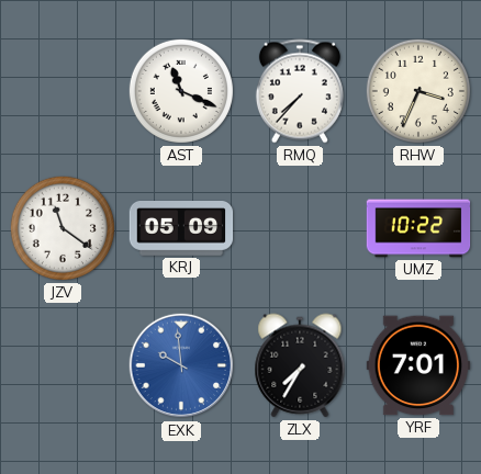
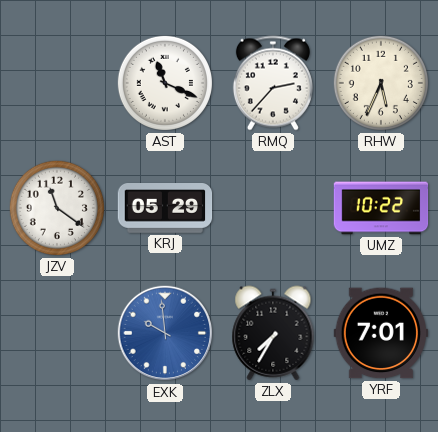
RMQ: 7:37 -> 2:37
RHW: 3:34 -> 5:34
KRJ: 05:09 -> 05:29
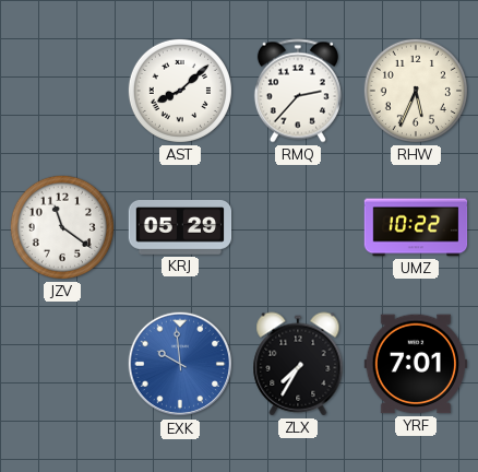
AST: 11:19 -> 8:08
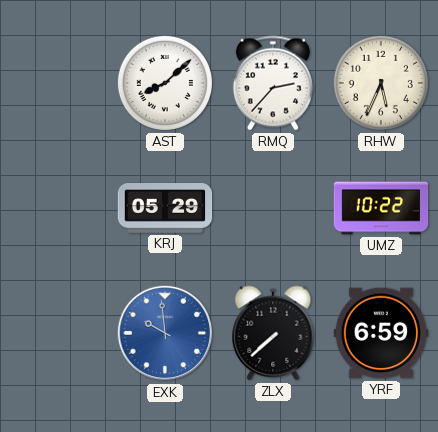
JZV: 11:21 -> none
ZLX: 7:35 -> 7:38
YRF: 7:01 -> 6:59
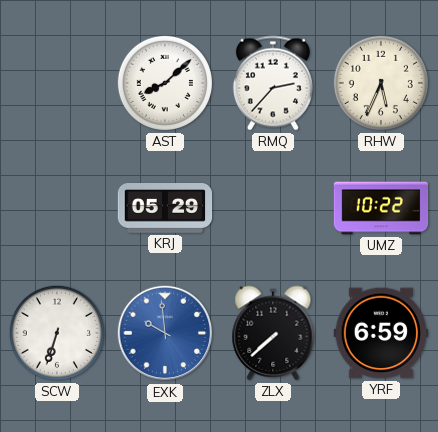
SCW: none -> 6:33
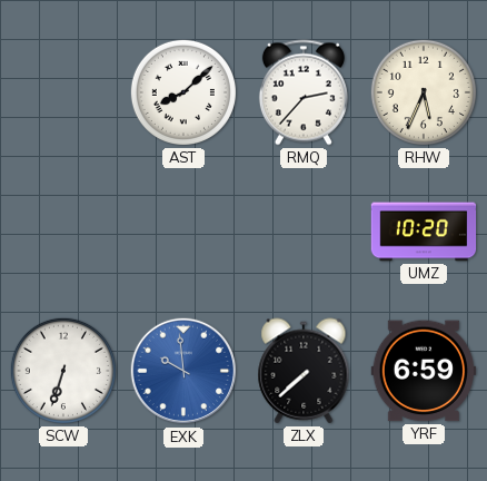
KRJ: 05:29 -> none
UMZ: 10:22 -> 10:20
